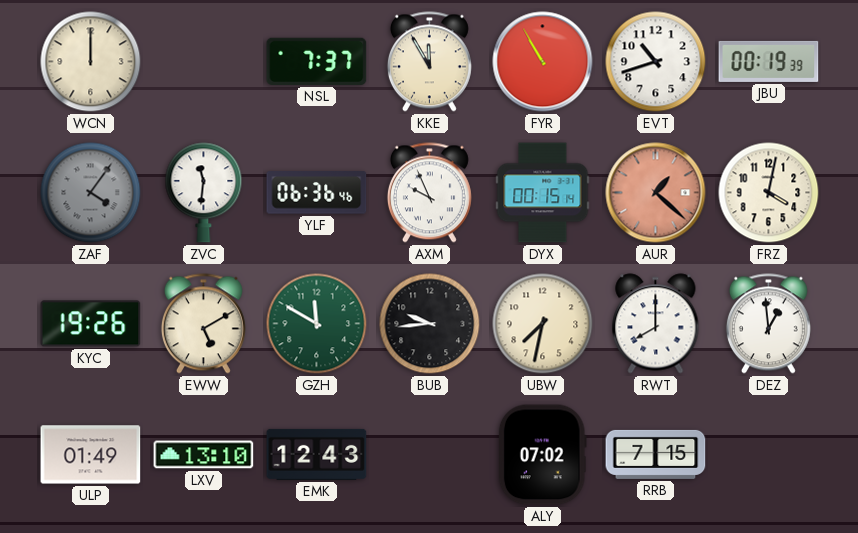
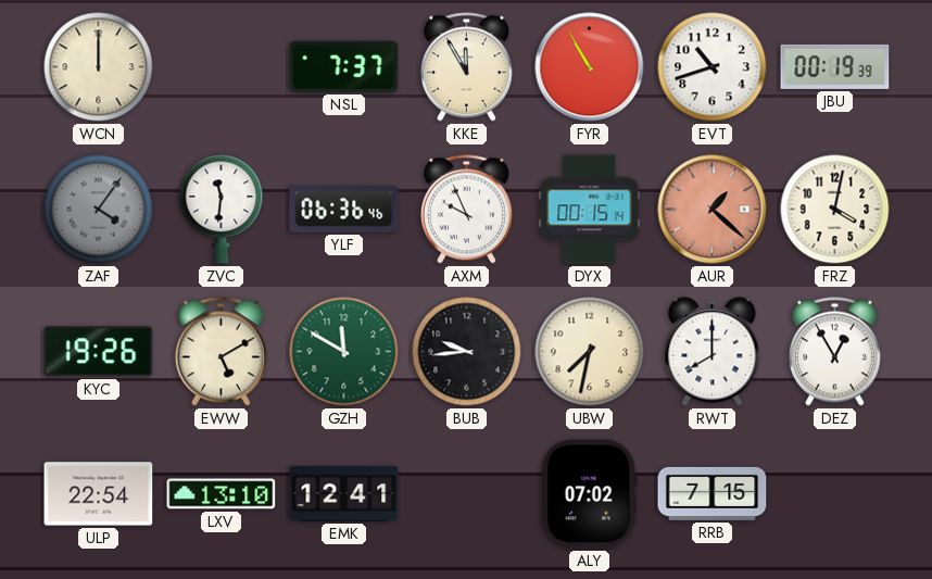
DEZ: 12:59 -> 12:55
ULP: 01:49 -> 22:54
EMK: 12:43 -> 12:41
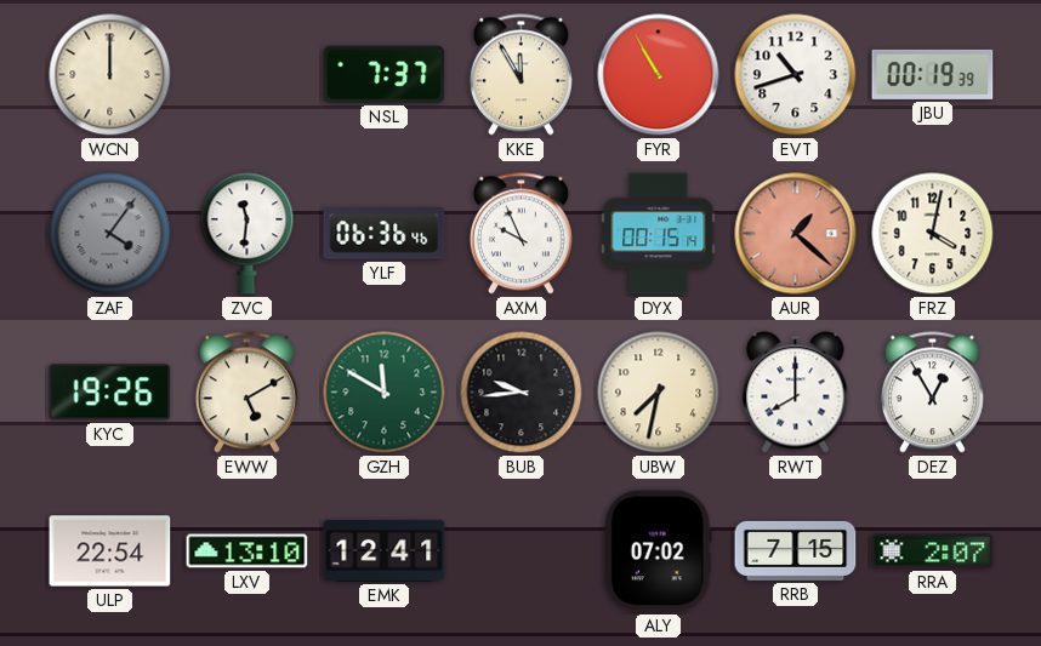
RRA: none -> 2:07
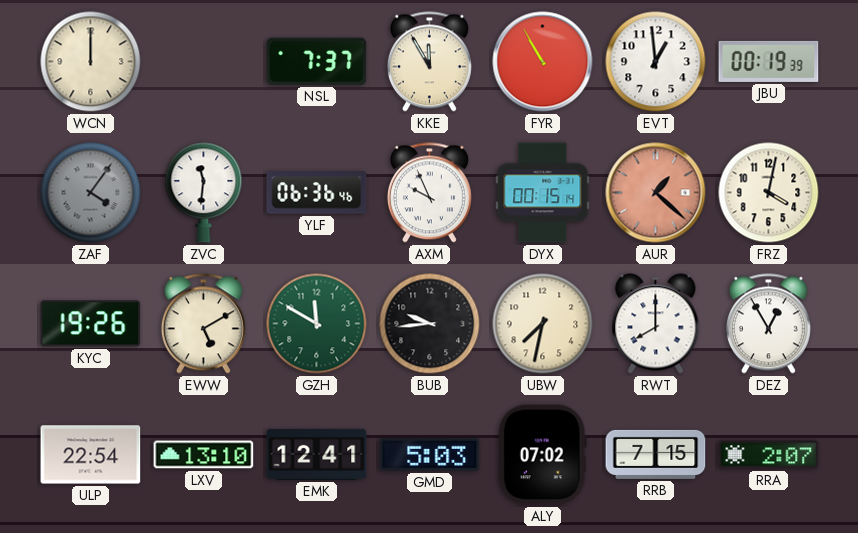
EVT: 10:42 -> 12:59
GMD: none -> 5:03
